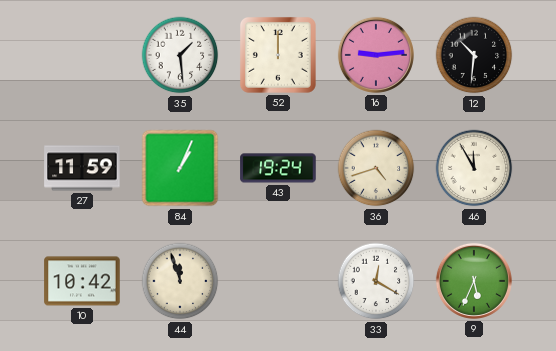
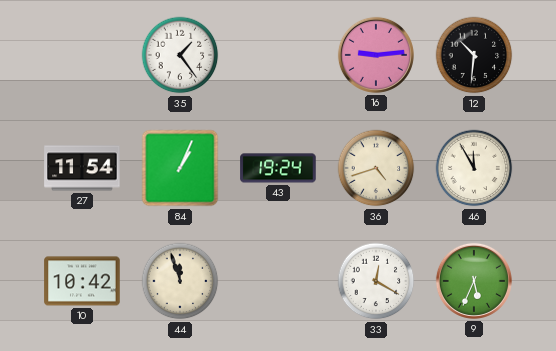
35: 1:29 -> 1:24
52: 12:00 -> none
27: 11:59 -> 11:54
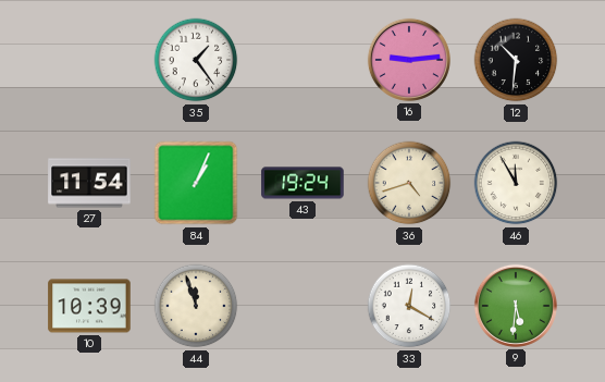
10: 10:42 -> 10:39
9: 5:34 -> 5:31
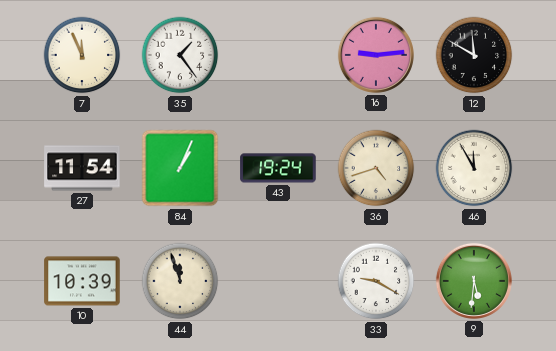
7: none -> 11:56
12: 10:31 -> 11:50
33: 12:20 -> 9:20
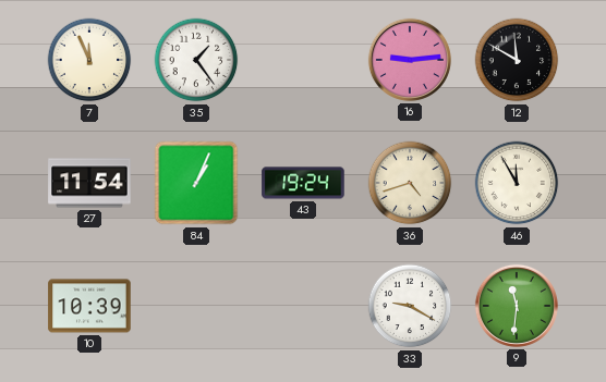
44: 11:57 -> none
9: 5:31 -> 11:31
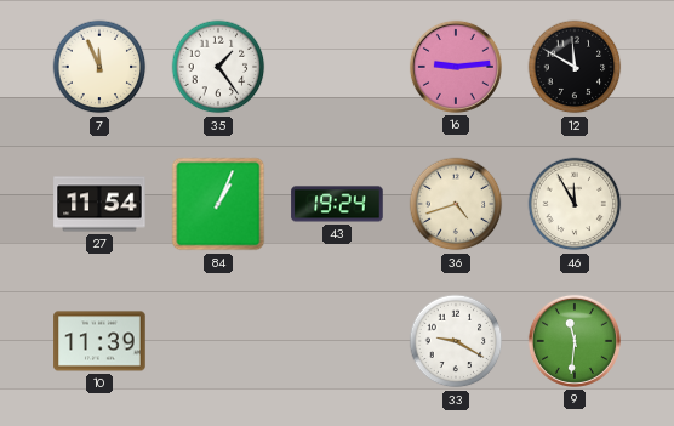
10: 10:39 -> 11:39
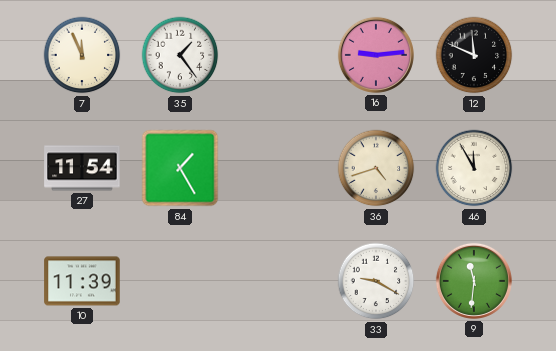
12: 11:50 -> 11:49
84: 1:04 -> 1:25
43: 19:24 -> none
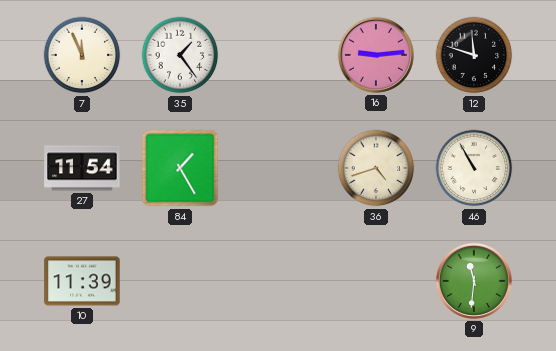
12: 11:49 -> 11:48
46: 11:55 -> 10:55
33: 9:20 -> none
